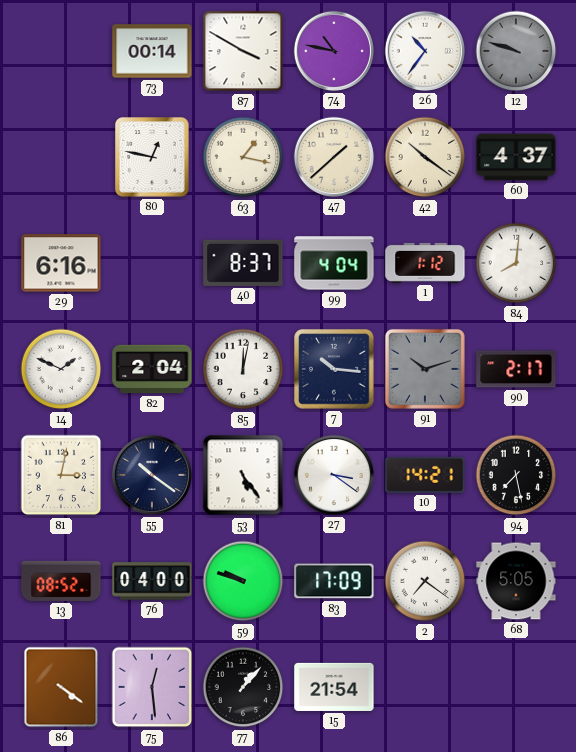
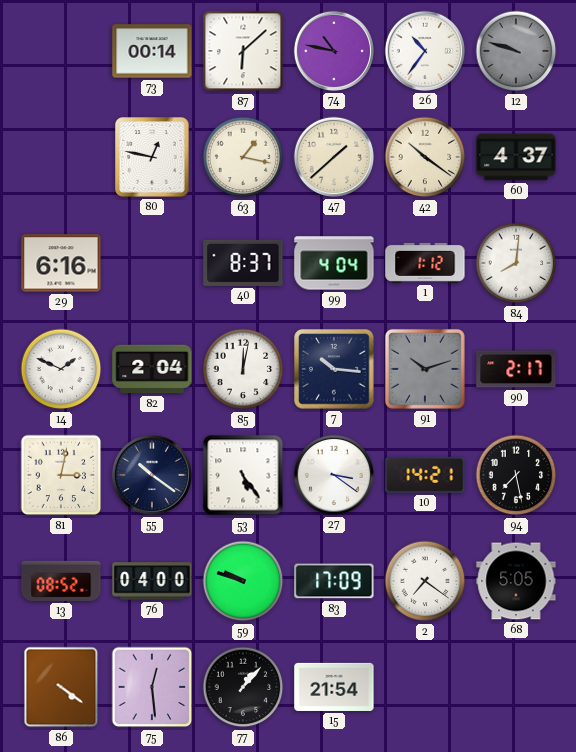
87: 3:50 -> 6:08
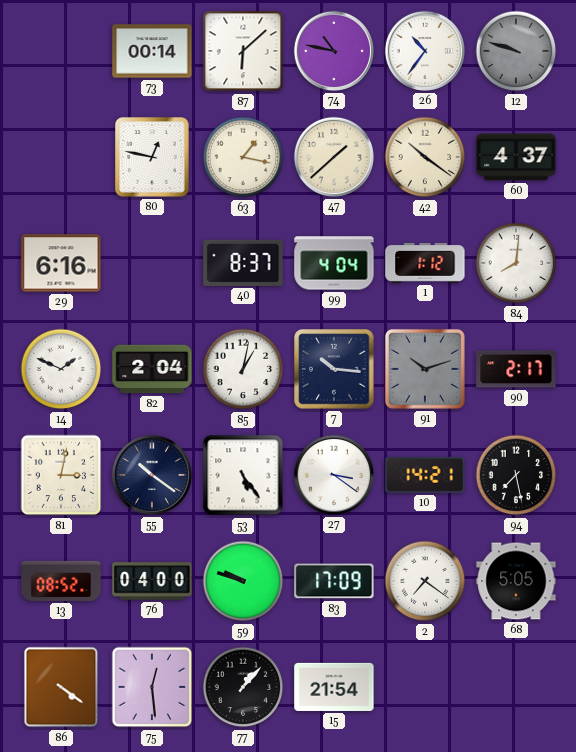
85: 12:02 -> 1:02
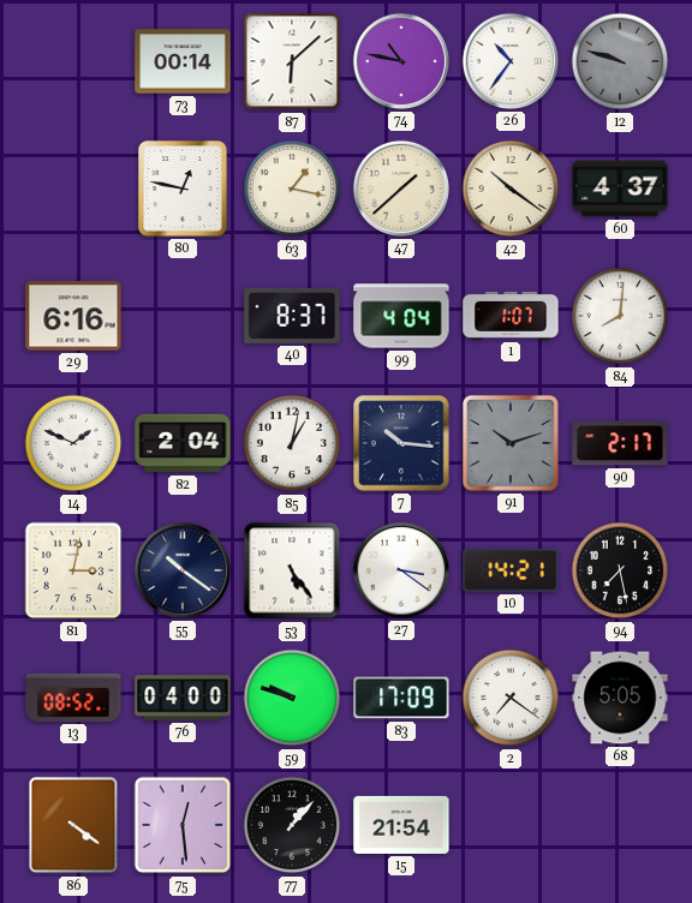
1: 1:12 -> 1:07
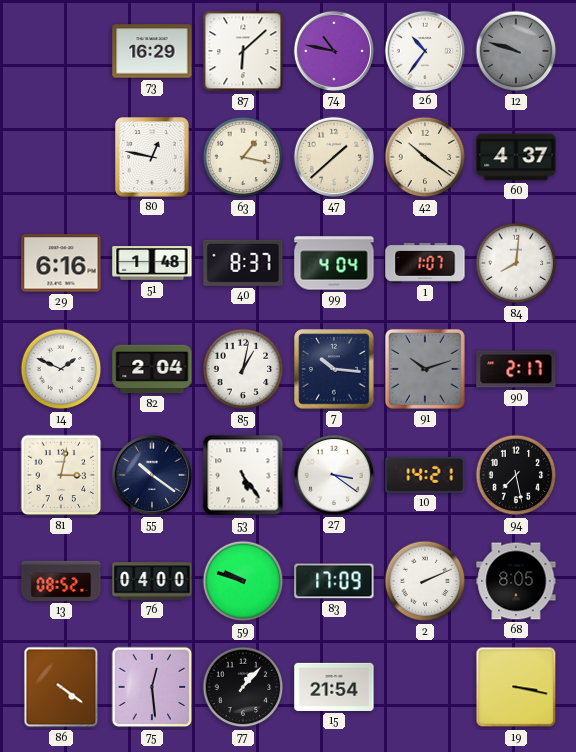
73: 00:14 -> 16:29
51: none -> 1:48
2: 7:21 -> 2:11
68: 5:05 -> 8:05
19: none -> 3:17
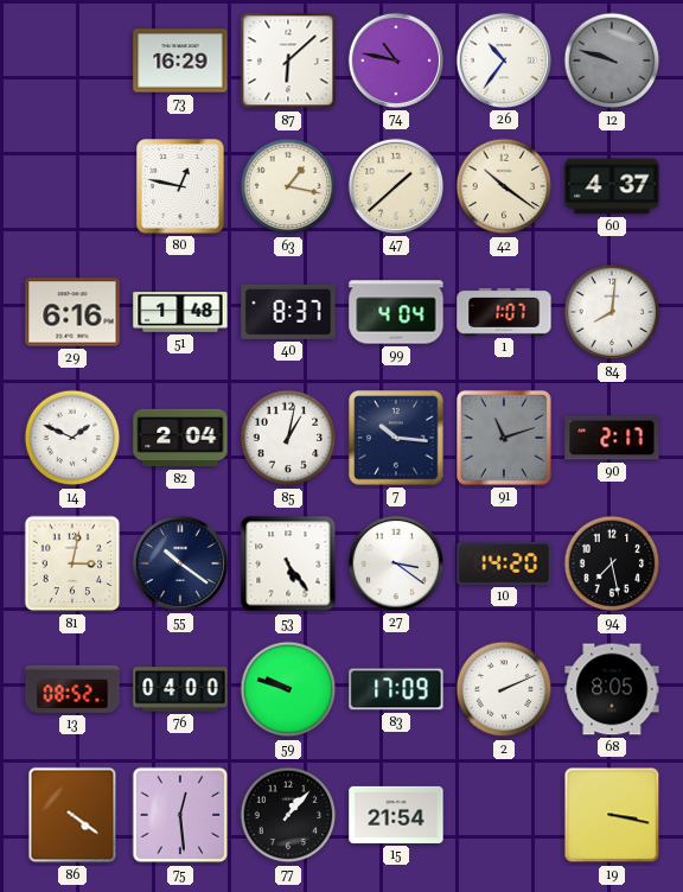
91: 10:12 -> 11:12
10: 14:21 -> 14:20
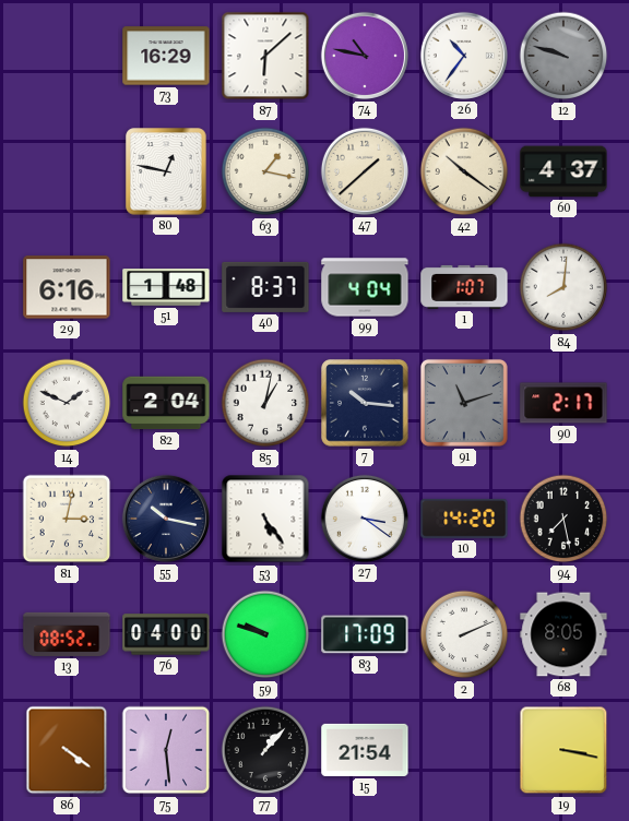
55: 10:21 -> 10:17
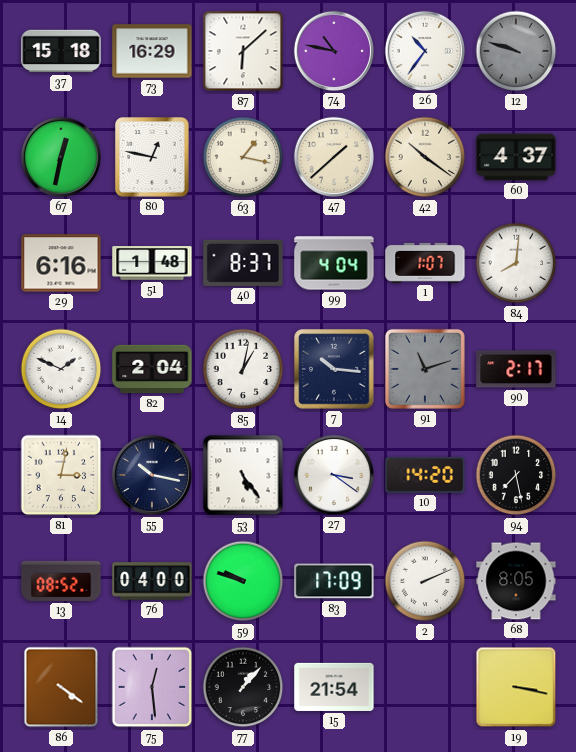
37: none -> 15:18
67: none -> 12:32
